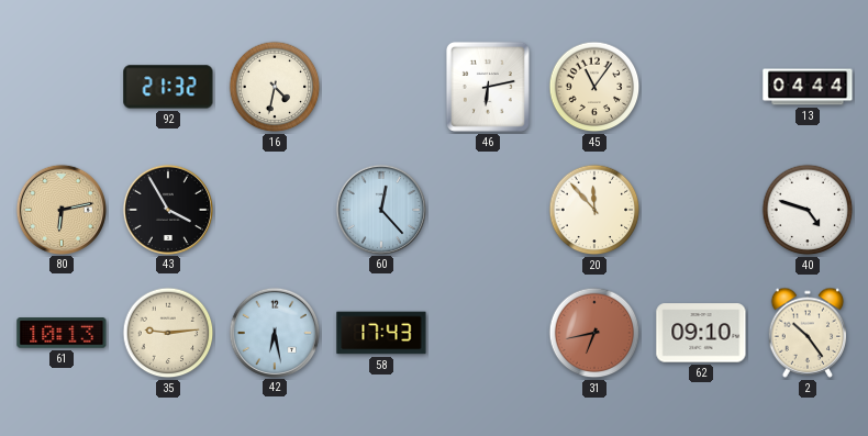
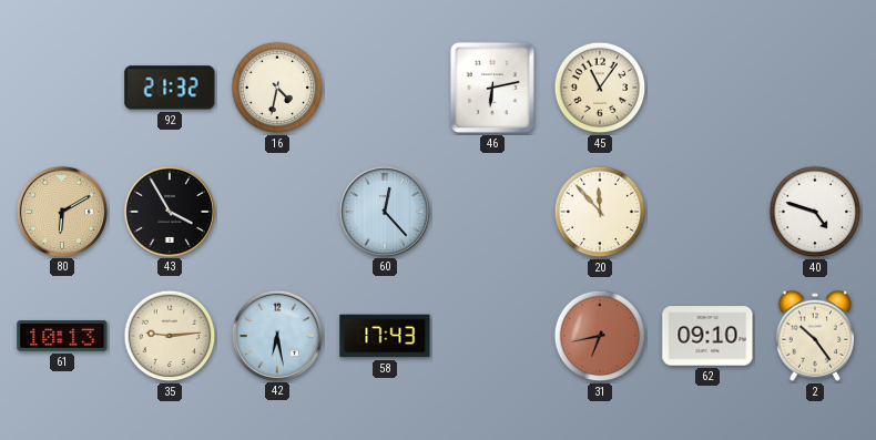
13: 04:44 -> none
80: 6:13 -> 6:10
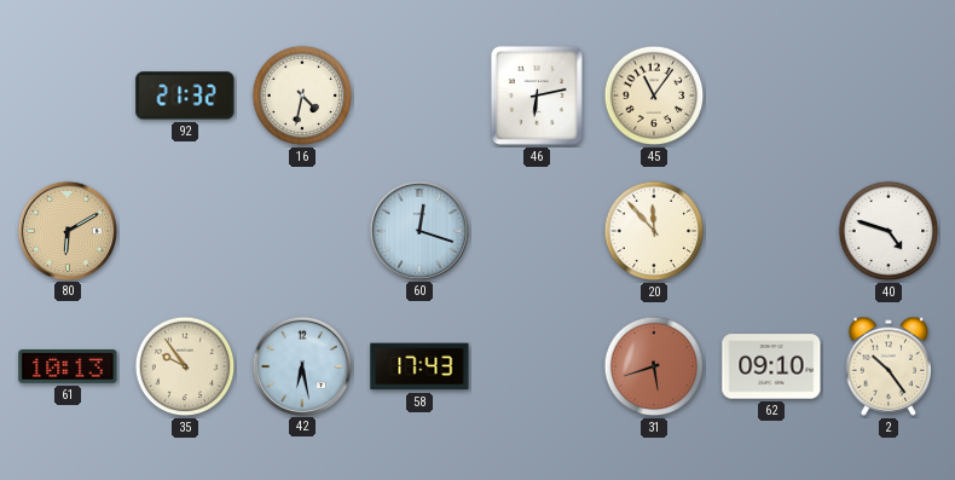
43: 3:55 -> none
60: 12:23 -> 12:18
35: 9:14 -> 9:54
31: 6:43 -> 5:42
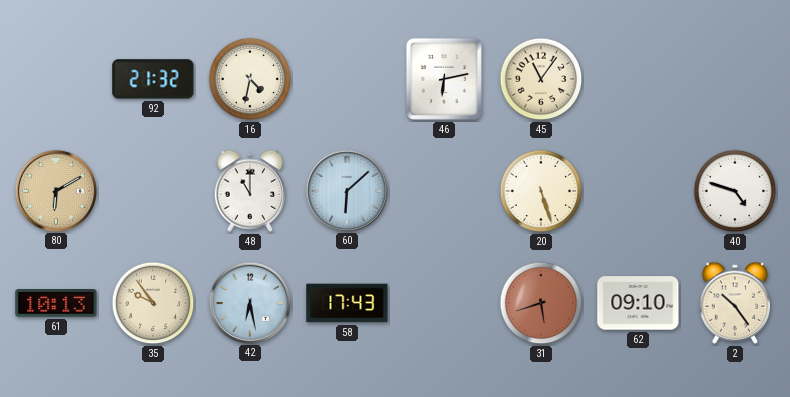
48: none -> 11:00
60: 12:18 -> 6:08
20: 11:53 -> 5:27
